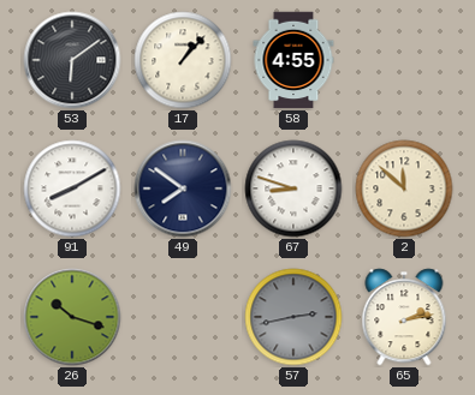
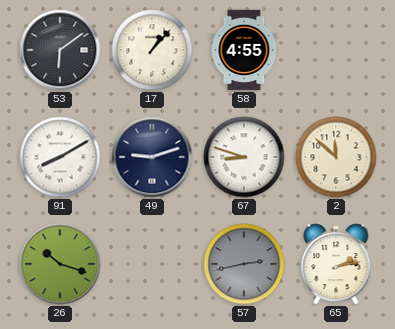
49: 7:51 -> 9:12
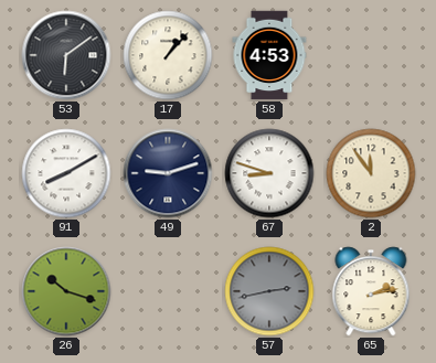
58: 4:55 -> 4:53
2: 11:52 -> 11:54
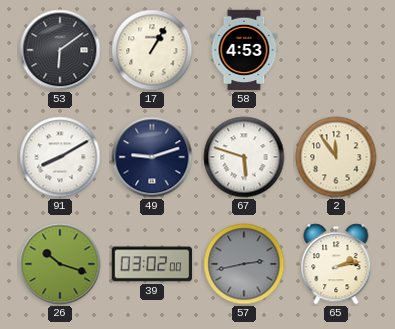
17: 1:07 -> 1:05
67: 8:48 -> 5:48
39: none -> 03:02
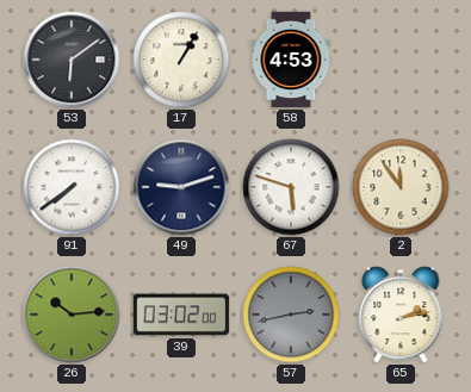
91: 8:10 -> 7:39
26: 10:18 -> 10:14
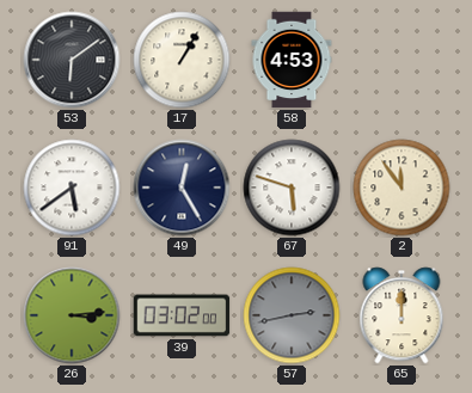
91: 7:39 -> 5:39
49: 9:12 -> 12:25
26: 10:14 -> 3:14
65: 2:13 -> 12:00
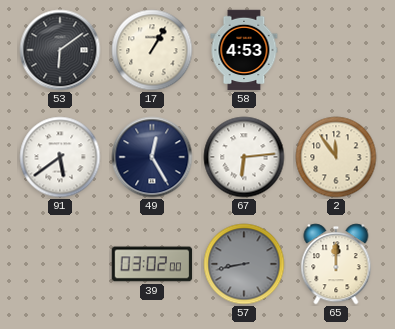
67: 5:48 -> 6:14
26: 3:14 -> none
57: 2:43 -> 8:43
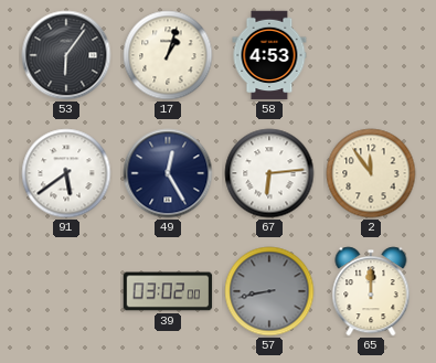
53: 6:09 -> 6:06
17: 1:05 -> 1:03
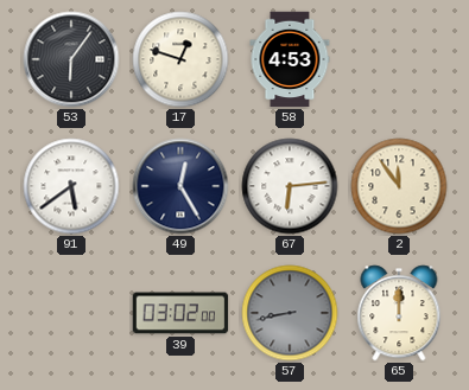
17: 1:03 -> 12:48
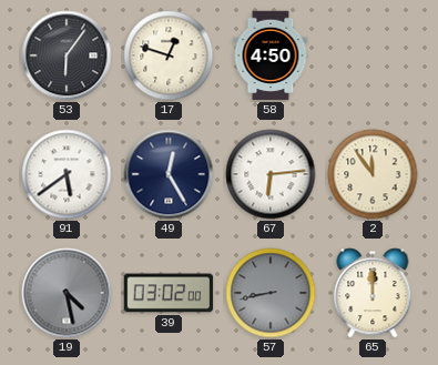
58: 4:53 -> 4:50
19: none -> 4:28
